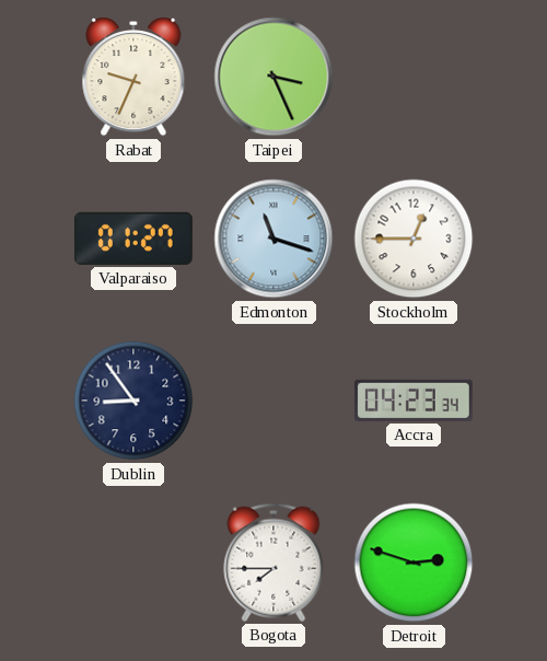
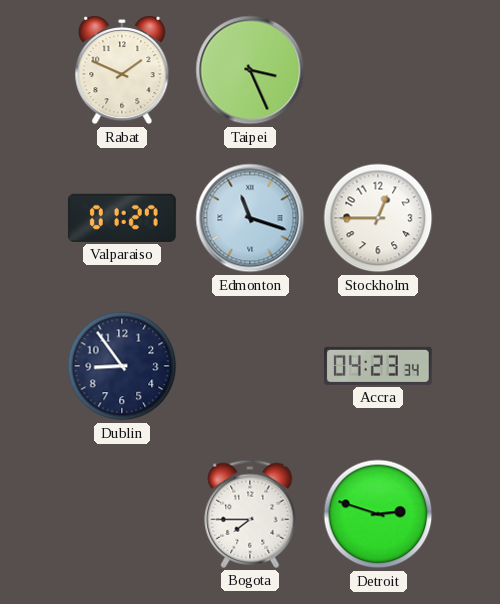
Rabat: 9:34 -> 1:49
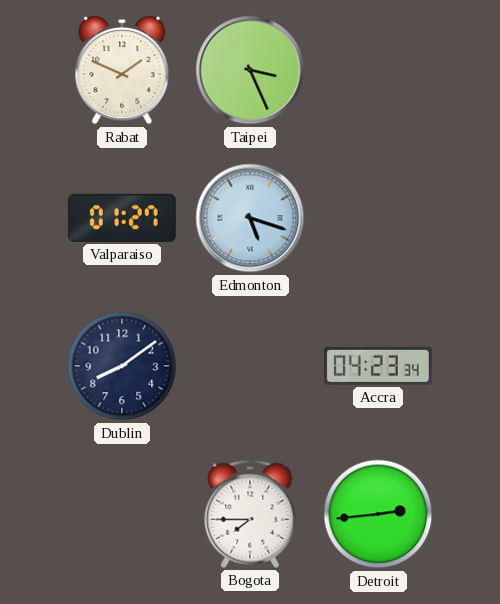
Edmonton: 11:18 -> 5:18
Stockholm: 12:45 -> none
Dublin: 8:54 -> 8:09
Detroit: 2:48 -> 2:44
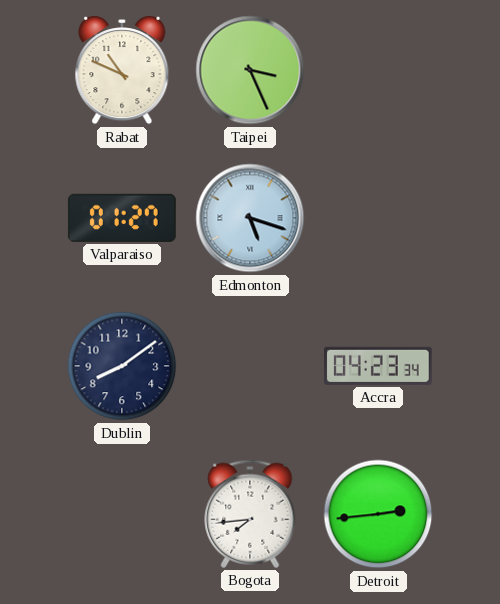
Rabat: 1:49 -> 10:49
Bogota: 7:45 -> 7:44
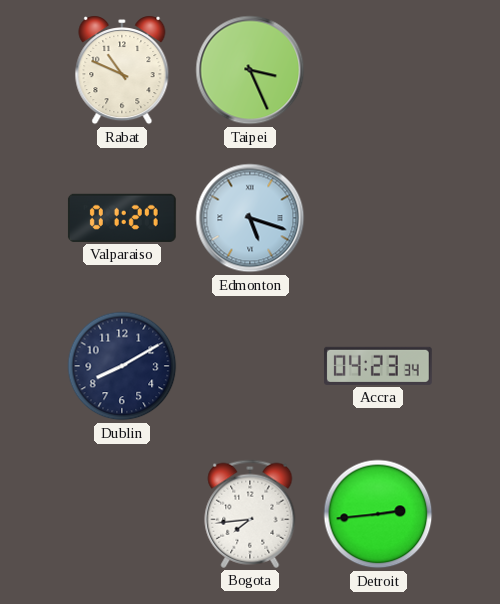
Dublin: 8:09 -> 8:10
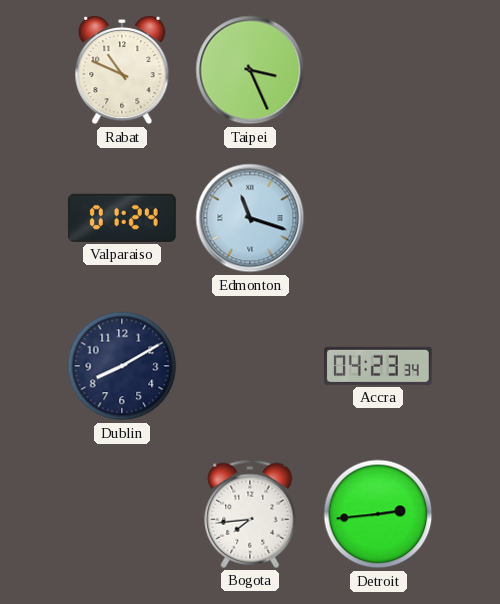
Valparaiso: 01:27 -> 01:24
Edmonton: 5:18 -> 11:18
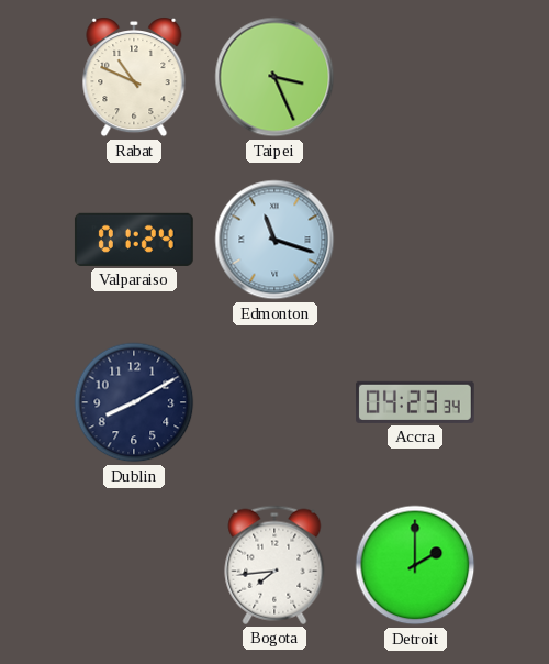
Detroit: 2:44 -> 2:00
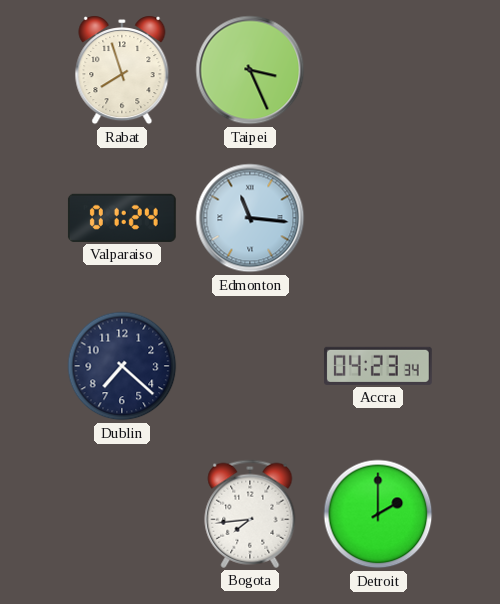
Rabat: 10:49 -> 7:57
Edmonton: 11:18 -> 11:16
Dublin: 8:10 -> 7:22
